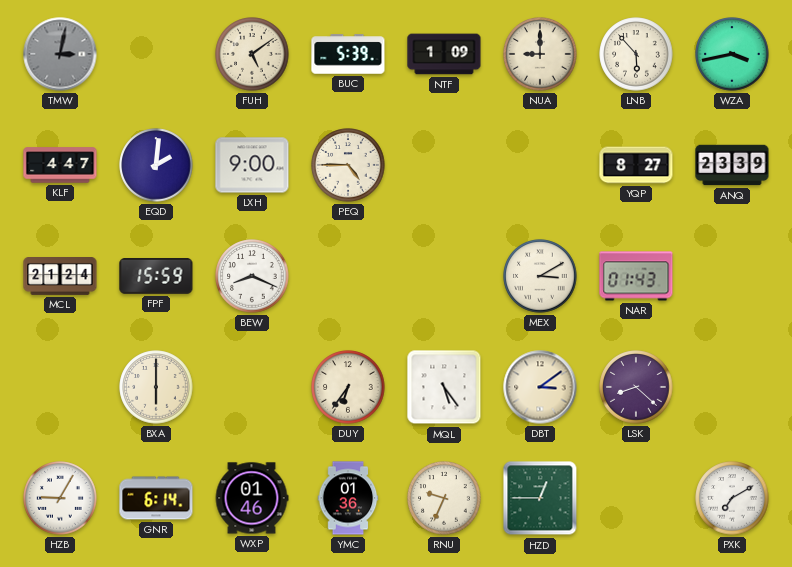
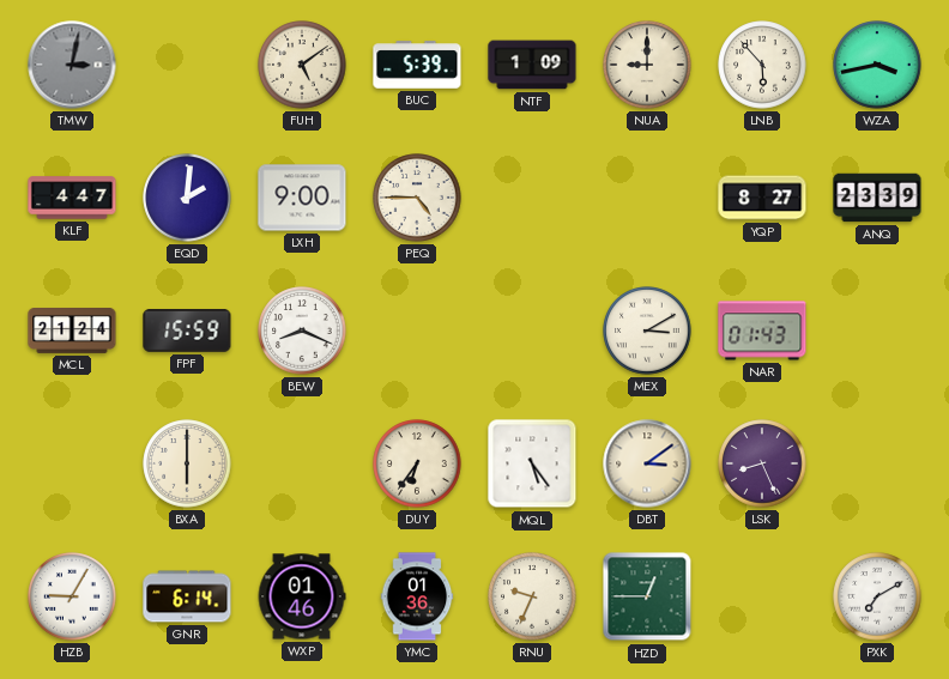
LSK: 8:22 -> 8:26
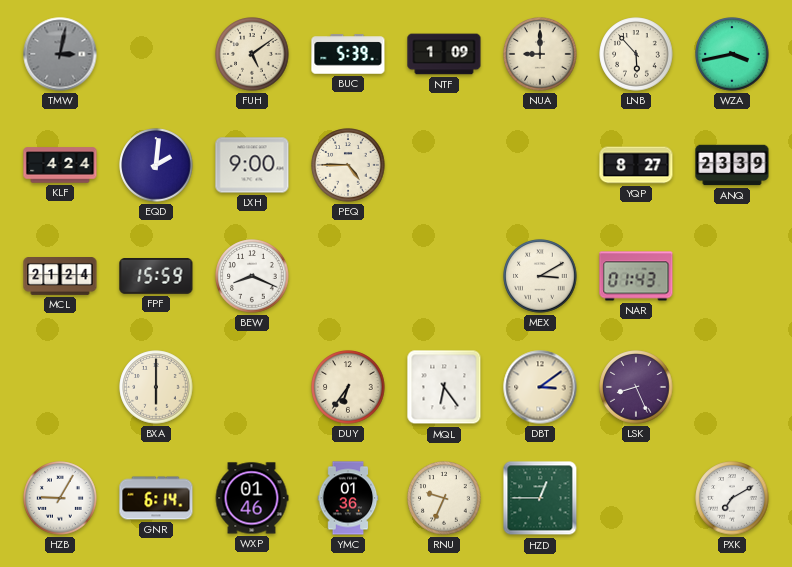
KLF: 4:47 -> 4:24
MQL: 5:24 -> 6:24
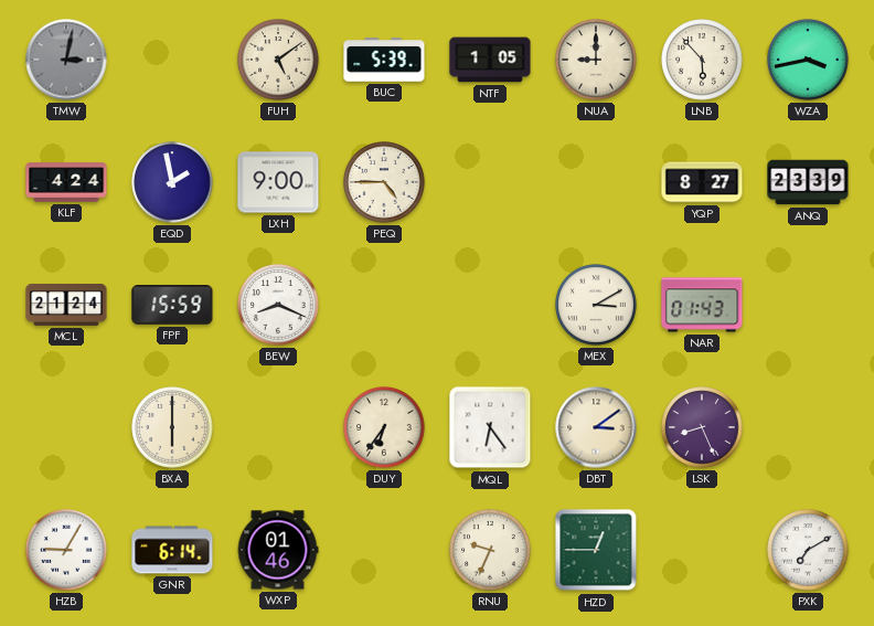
NTF: 1:09 -> 1:05
EQD: 2:01 -> 1:58
YMC: 01:36 -> none
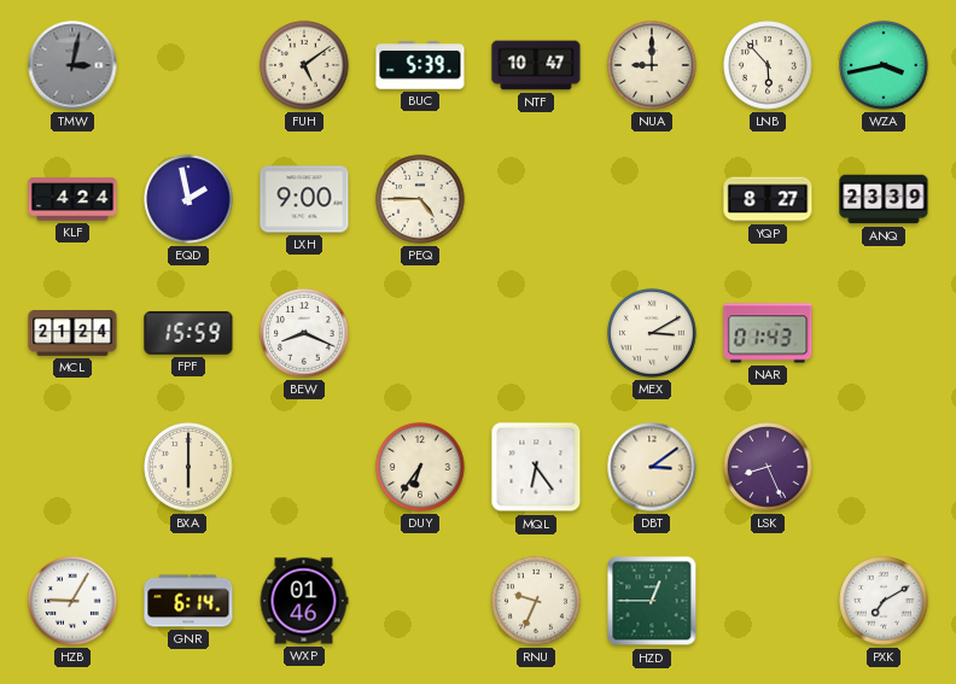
NTF: 1:05 -> 10:47
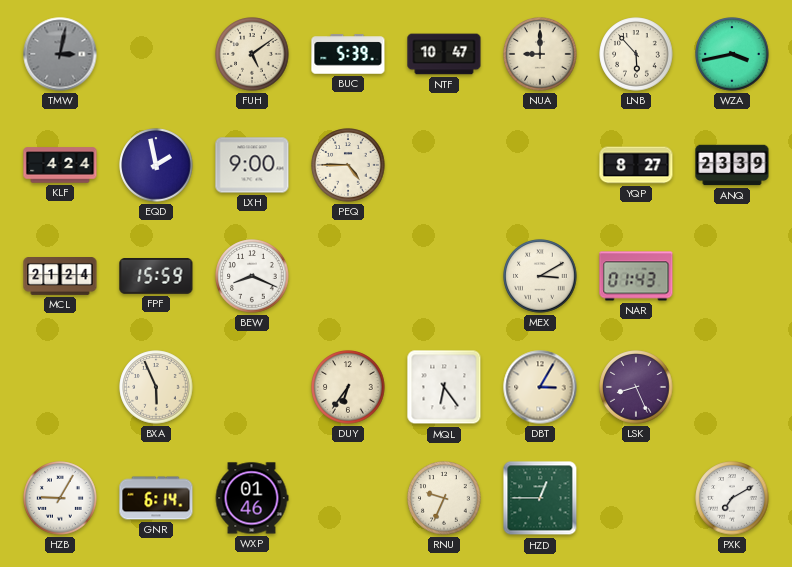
BXA: 6:00 -> 5:56
DBT: 3:09 -> 3:05
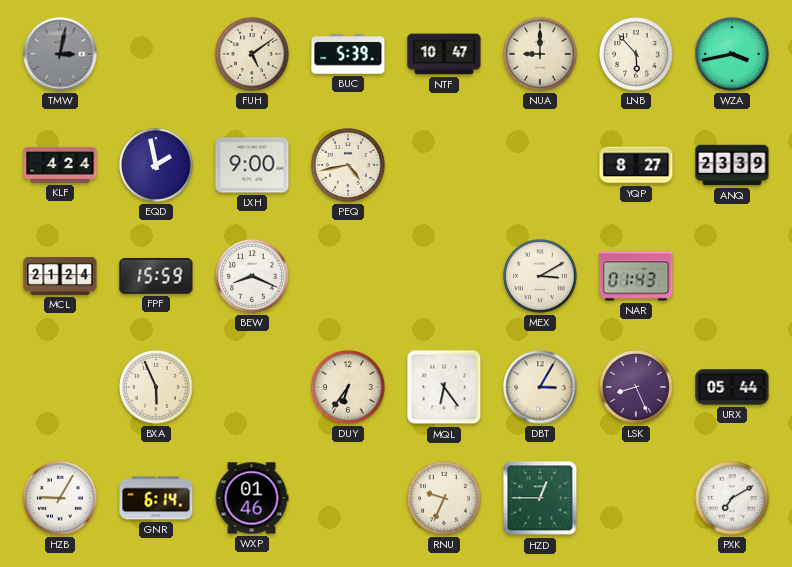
PEQ: 4:45 -> 4:43
URX: none -> 05:44
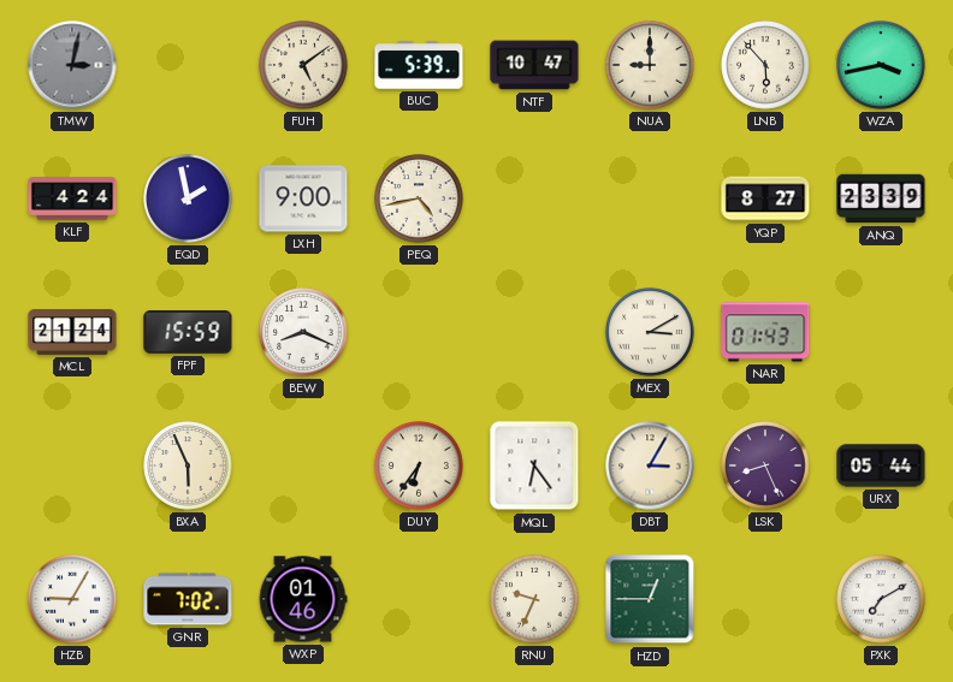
GNR: 6:14 -> 7:02
